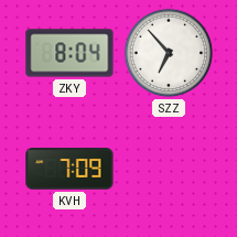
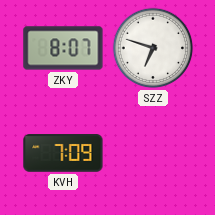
ZKY: 8:04 -> 8:07
SZZ: 6:53 -> 6:48
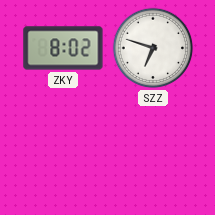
ZKY: 8:07 -> 8:02
KVH: 7:09 -> none
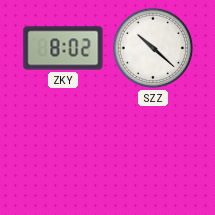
SZZ: 6:48 -> 10:22
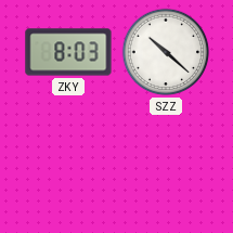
ZKY: 8:02 -> 8:03
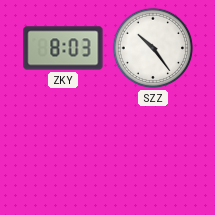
SZZ: 10:22 -> 10:24
